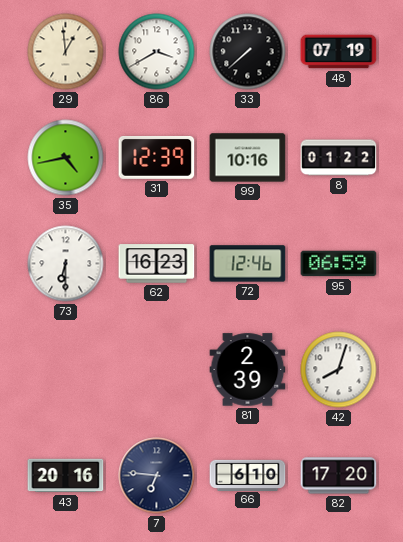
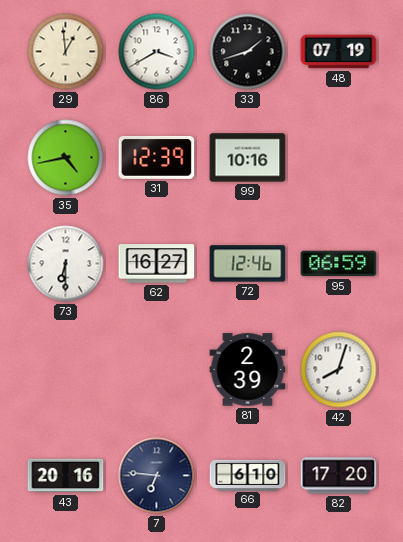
33: 7:38 -> 1:42
8: 01:22 -> none
62: 16:23 -> 16:27
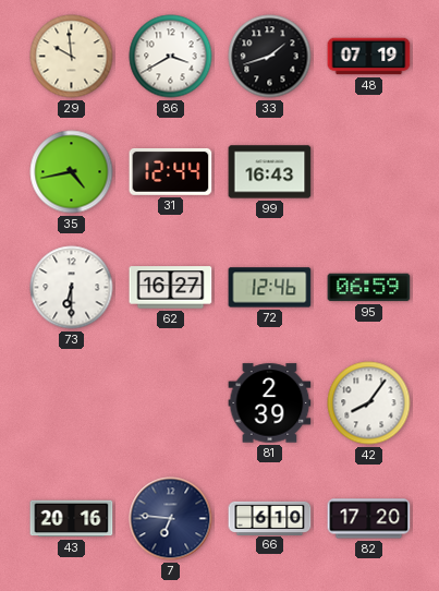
29: 12:59 -> 9:59
31: 12:39 -> 12:44
99: 10:16 -> 16:43
42: 8:03 -> 8:06
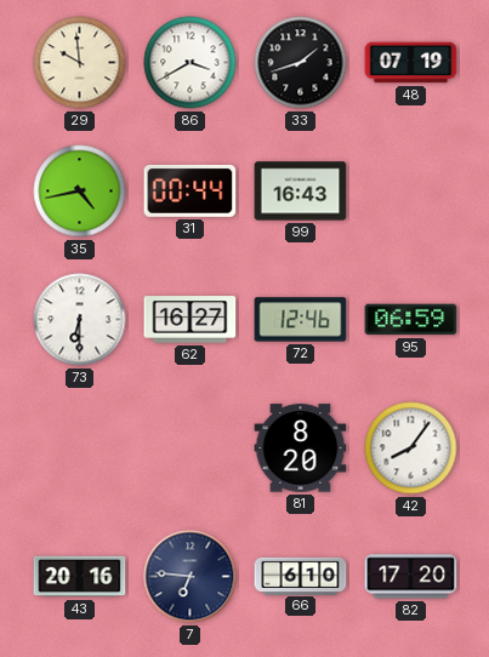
31: 12:44 -> 00:44
81: 2:39 -> 8:20
